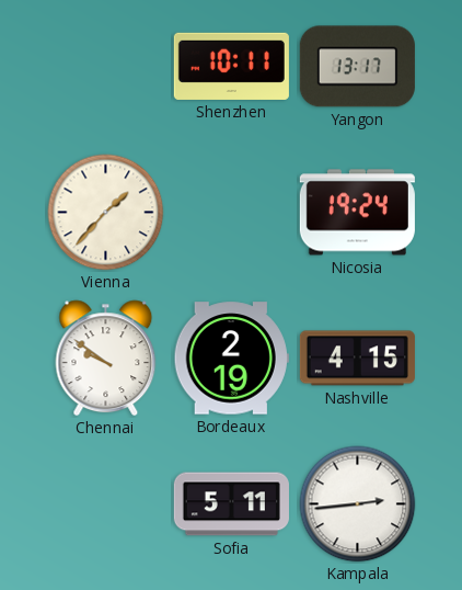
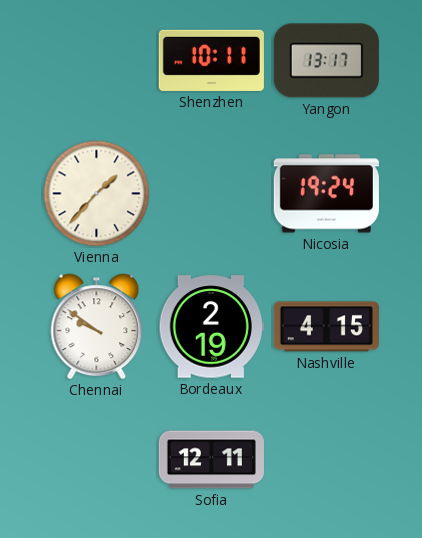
Sofia: 5:11 -> 12:11
Kampala: 2:44 -> none
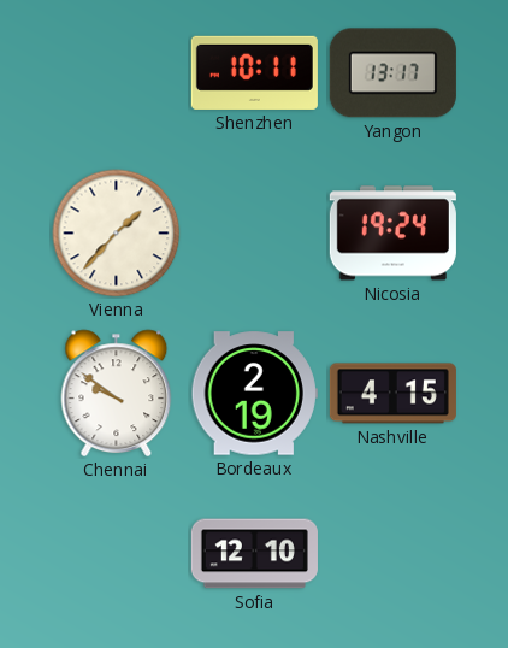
Sofia: 12:11 -> 12:10
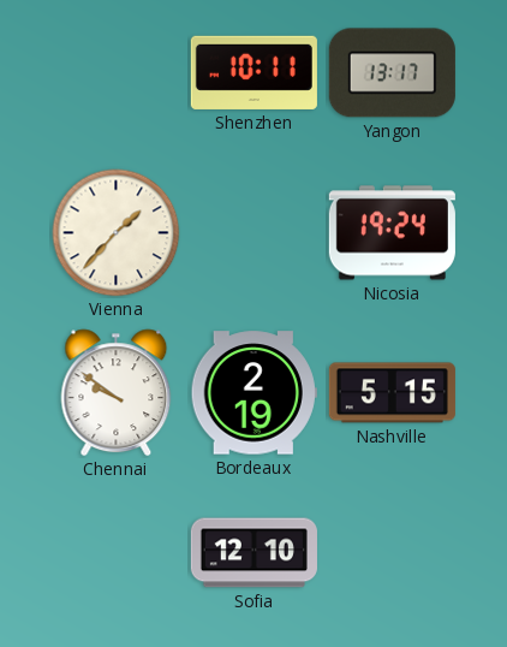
Nashville: 4:15 -> 5:15
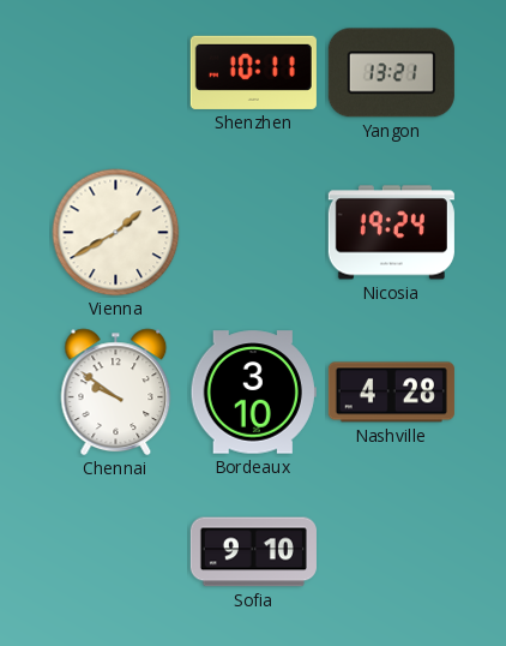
Yangon: 13:17 -> 13:21
Vienna: 1:37 -> 1:40
Bordeaux: 2:19 -> 3:10
Nashville: 5:15 -> 4:28
Sofia: 12:10 -> 9:10
